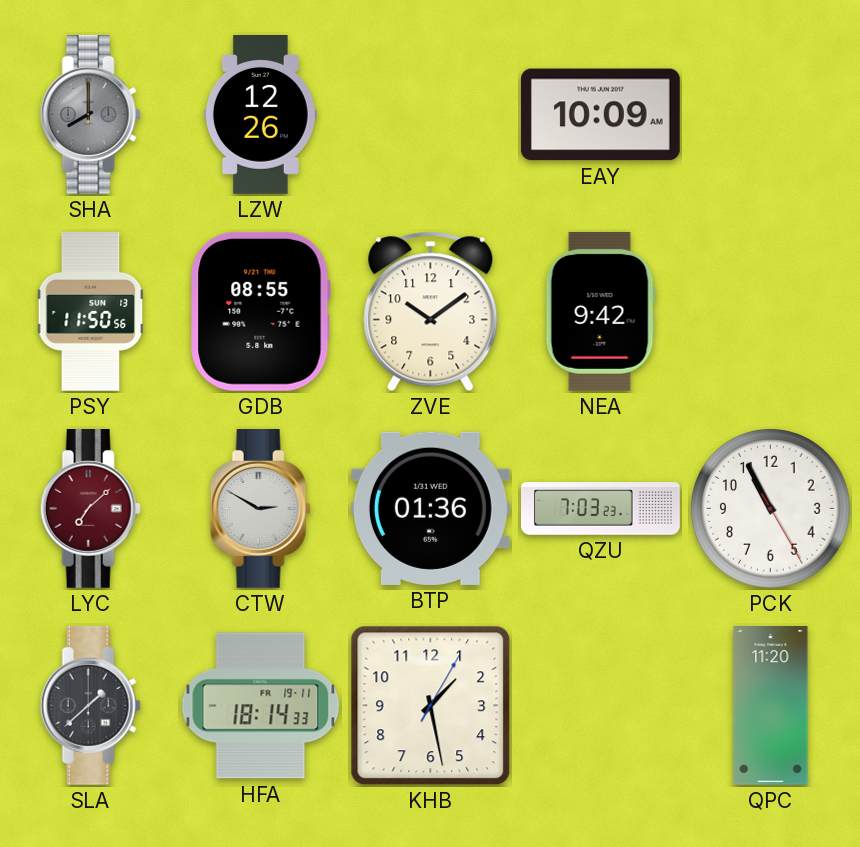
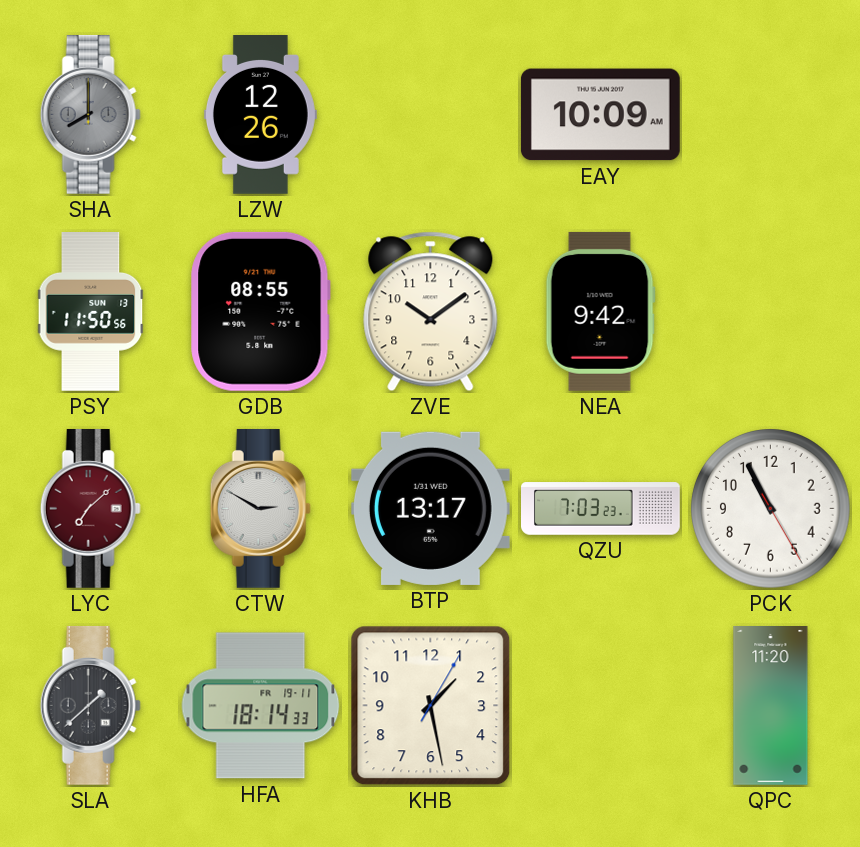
BTP: 01:36 -> 13:17
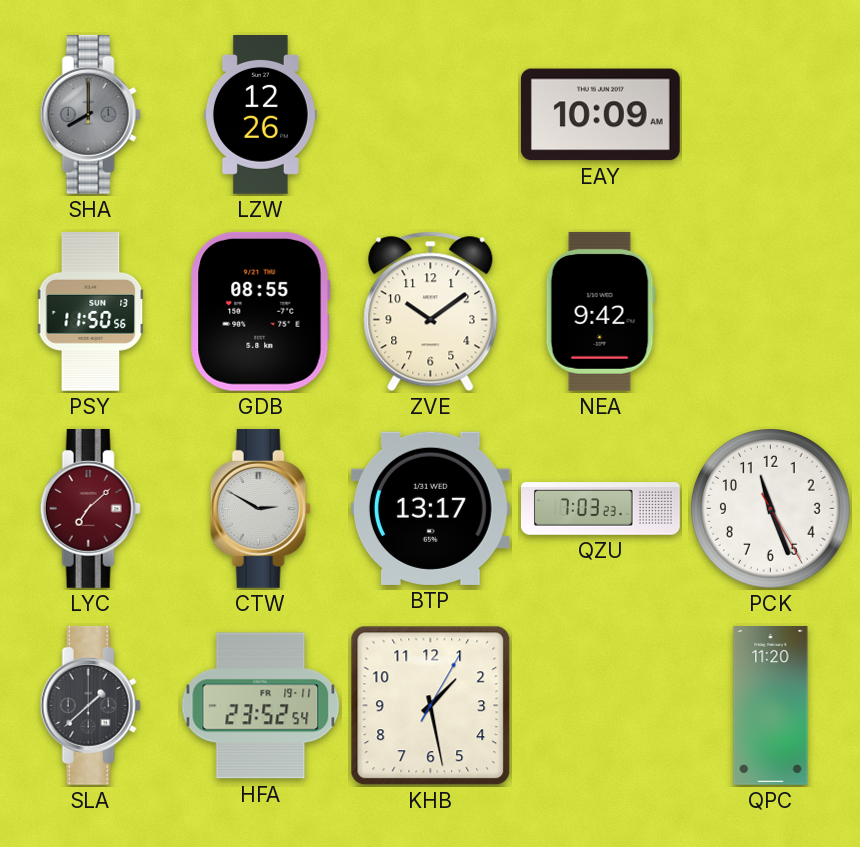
PCK: 10:55 -> 11:26
HFA: 18:14 -> 23:52
